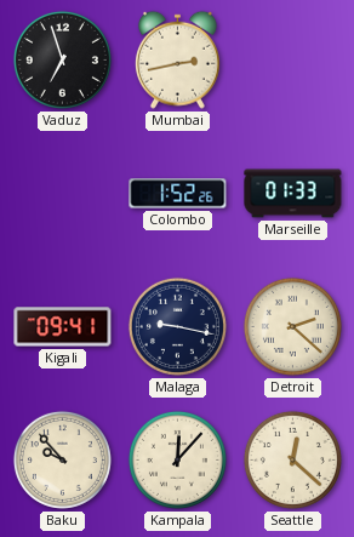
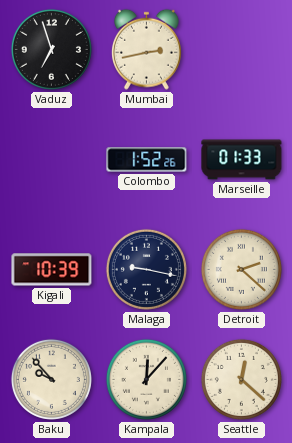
Kigali: 09:41 -> 10:39
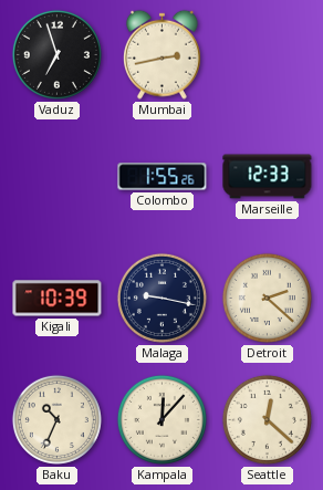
Colombo: 1:52 -> 1:55
Marseille: 01:33 -> 12:33
Baku: 9:53 -> 10:34
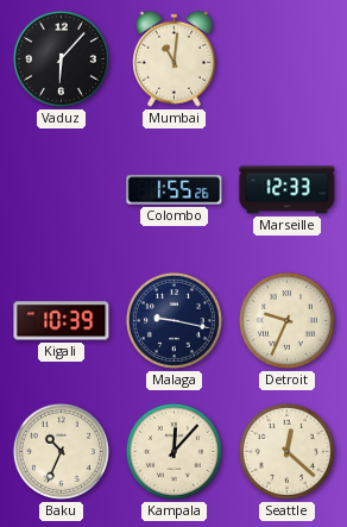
Vaduz: 6:57 -> 6:07
Mumbai: 2:43 -> 11:01
Detroit: 2:22 -> 9:34
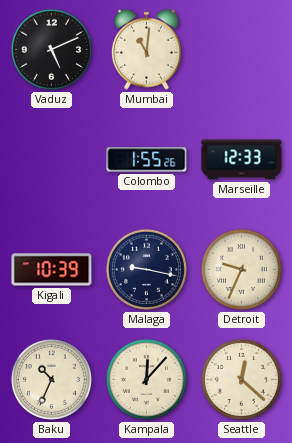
Vaduz: 6:07 -> 5:11
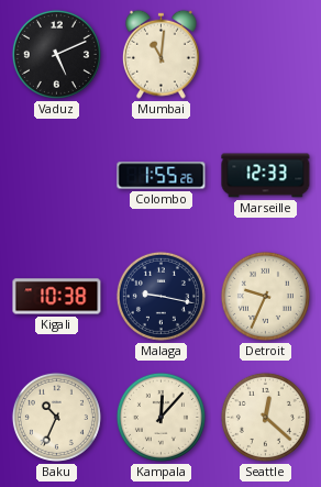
Kigali: 10:39 -> 10:38
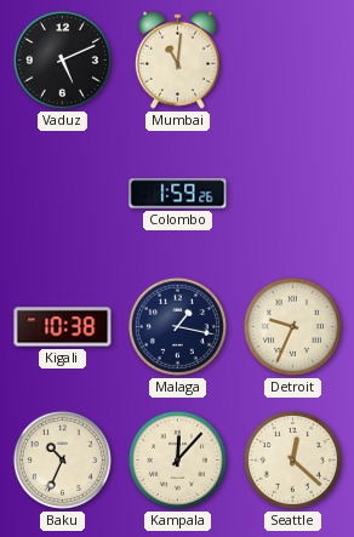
Colombo: 1:55 -> 1:59
Marseille: 12:33 -> none
Malaga: 9:17 -> 1:17
